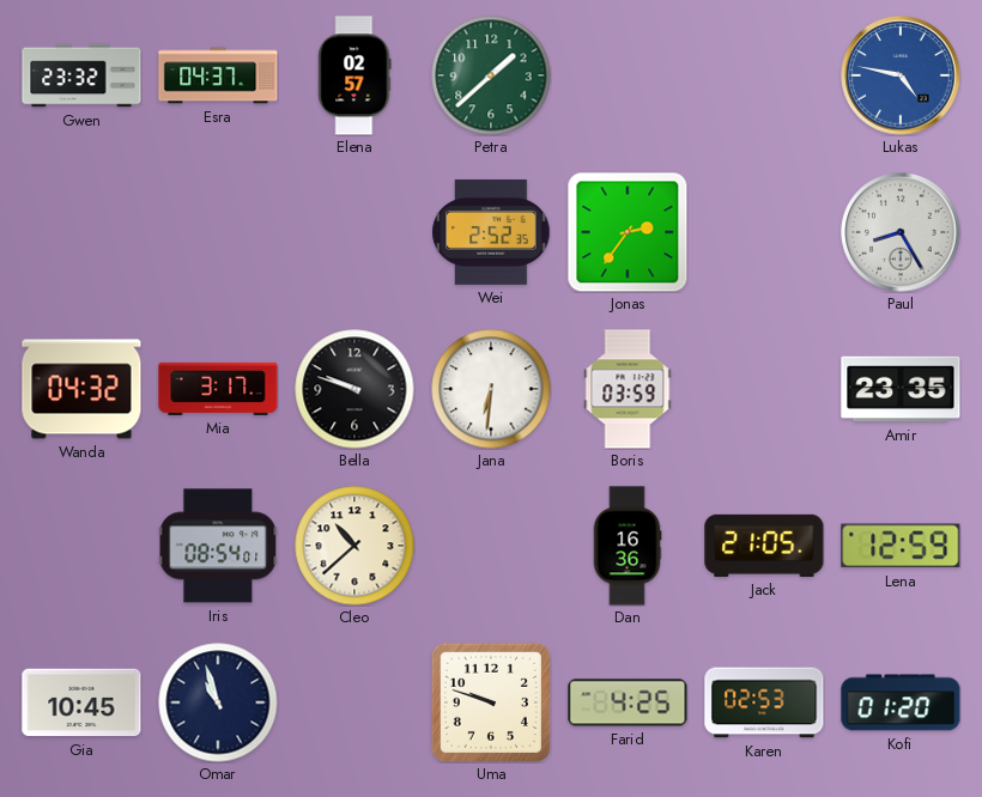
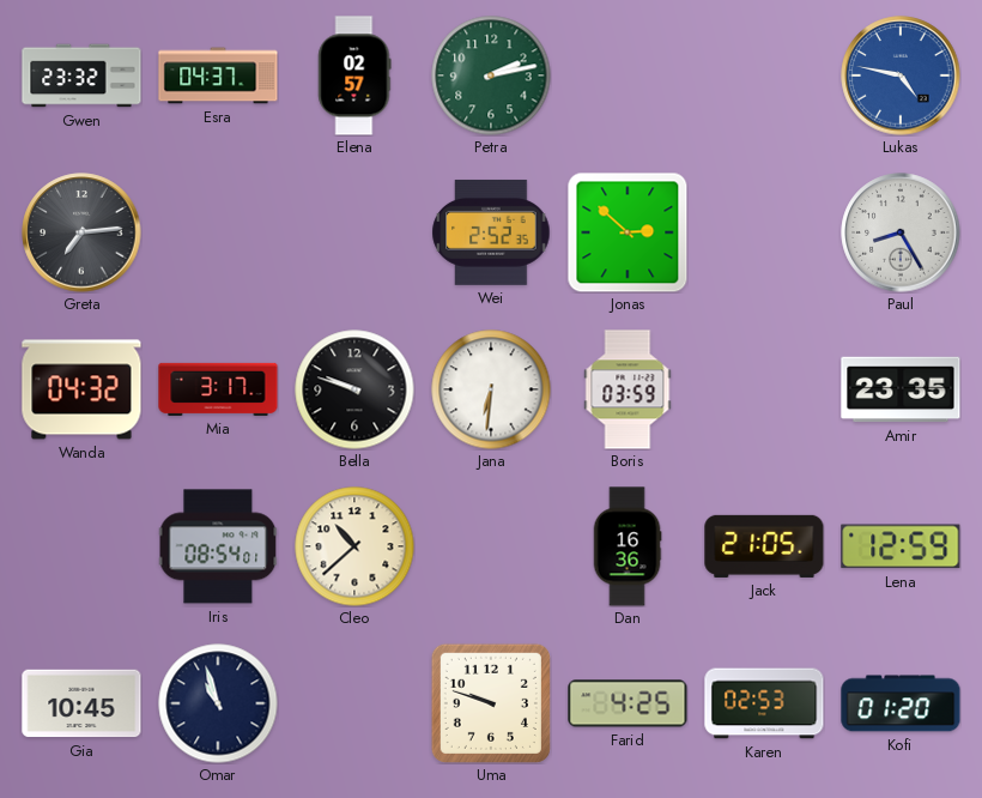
Petra: 1:38 -> 2:13
Greta: none -> 7:14
Jonas: 2:36 -> 2:52
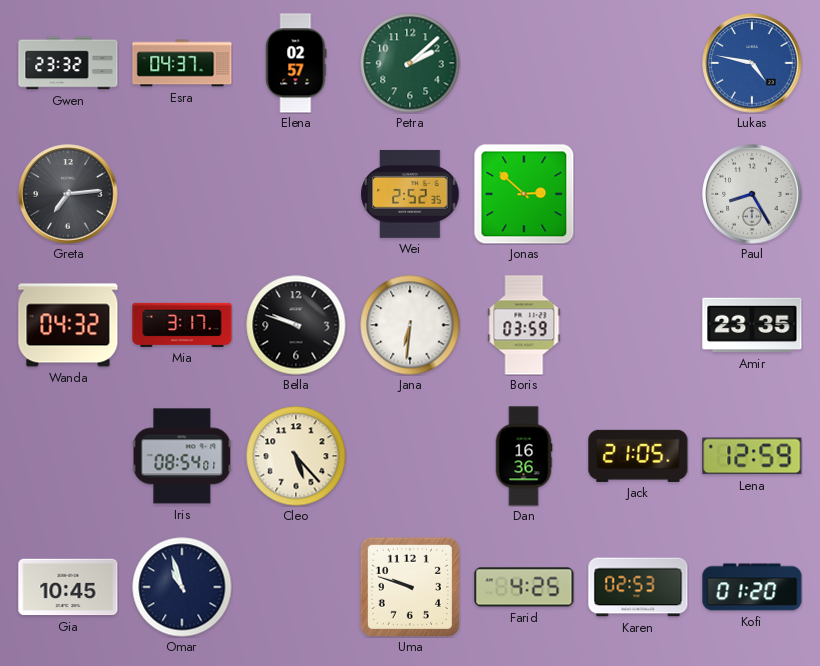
Petra: 2:13 -> 2:08
Cleo: 10:38 -> 5:23
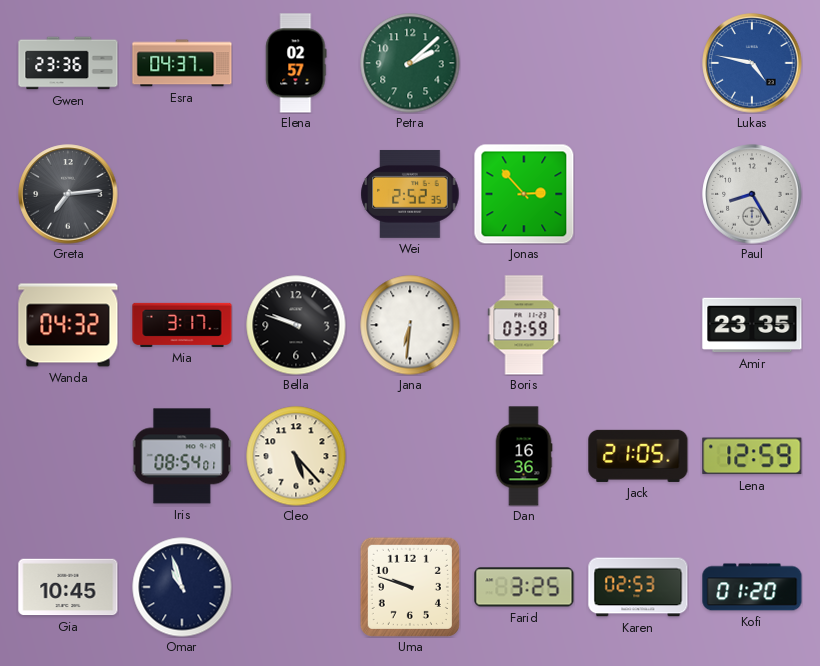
Gwen: 23:32 -> 23:36
Jonas: 2:52 -> 2:53
Farid: 4:25 -> 3:25
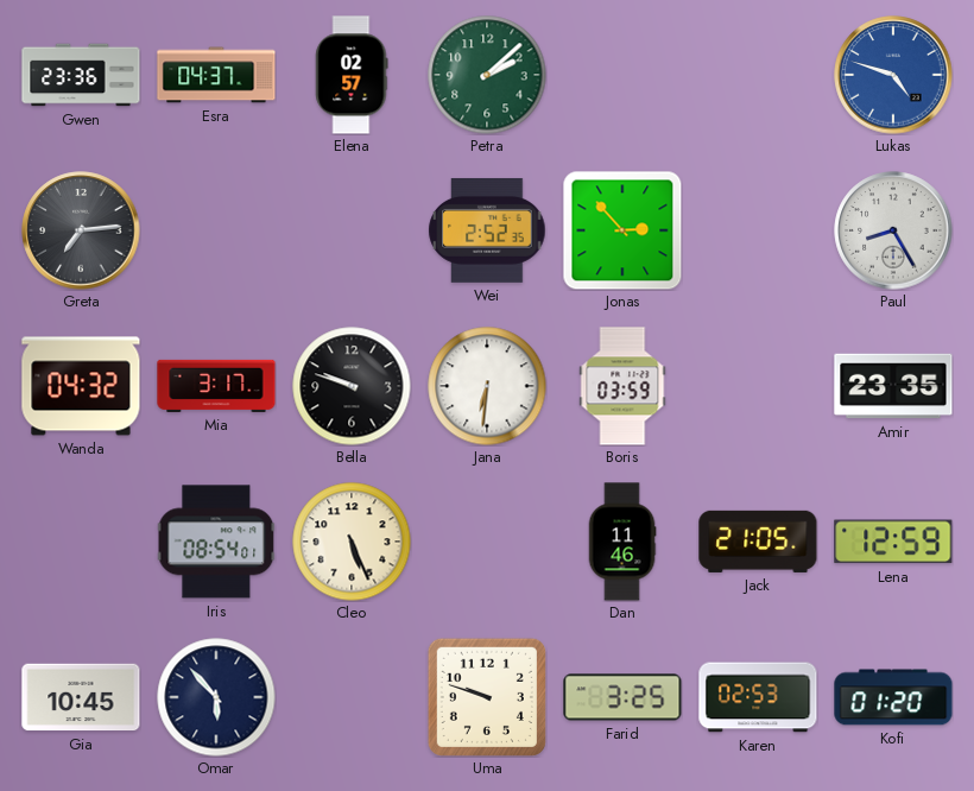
Lukas: 4:47 -> 4:48
Cleo: 5:23 -> 5:26
Dan: 16:36 -> 11:46
Omar: 10:57 -> 5:53
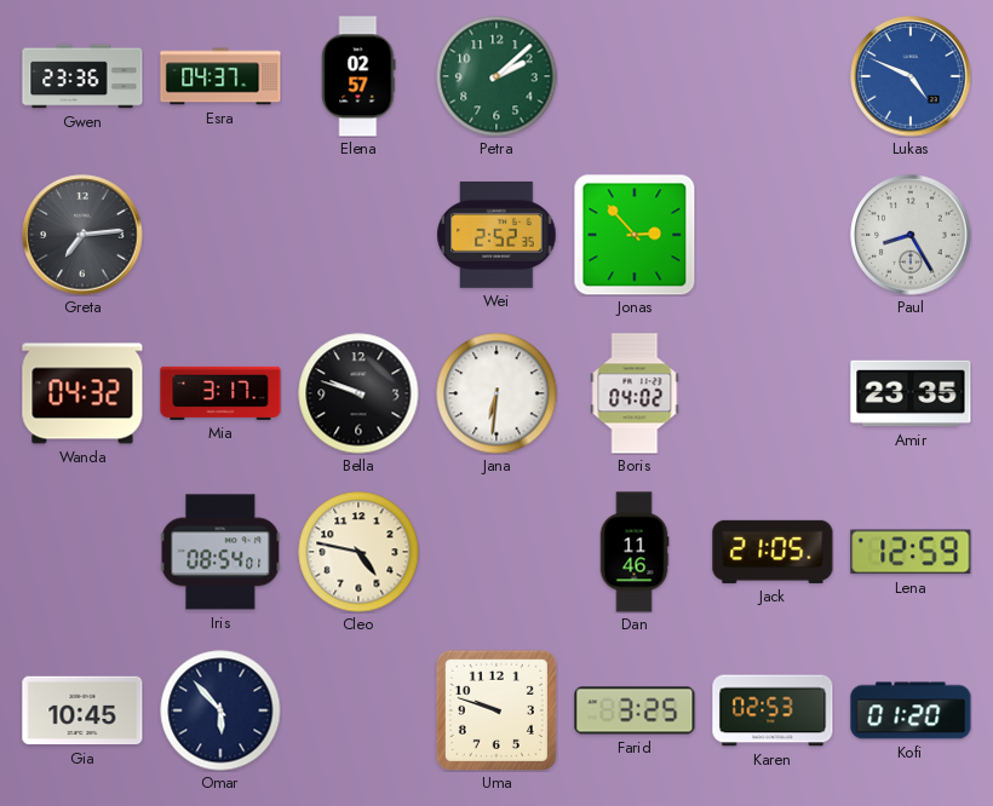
Lukas: 4:48 -> 4:49
Boris: 03:59 -> 04:02
Cleo: 5:26 -> 4:47
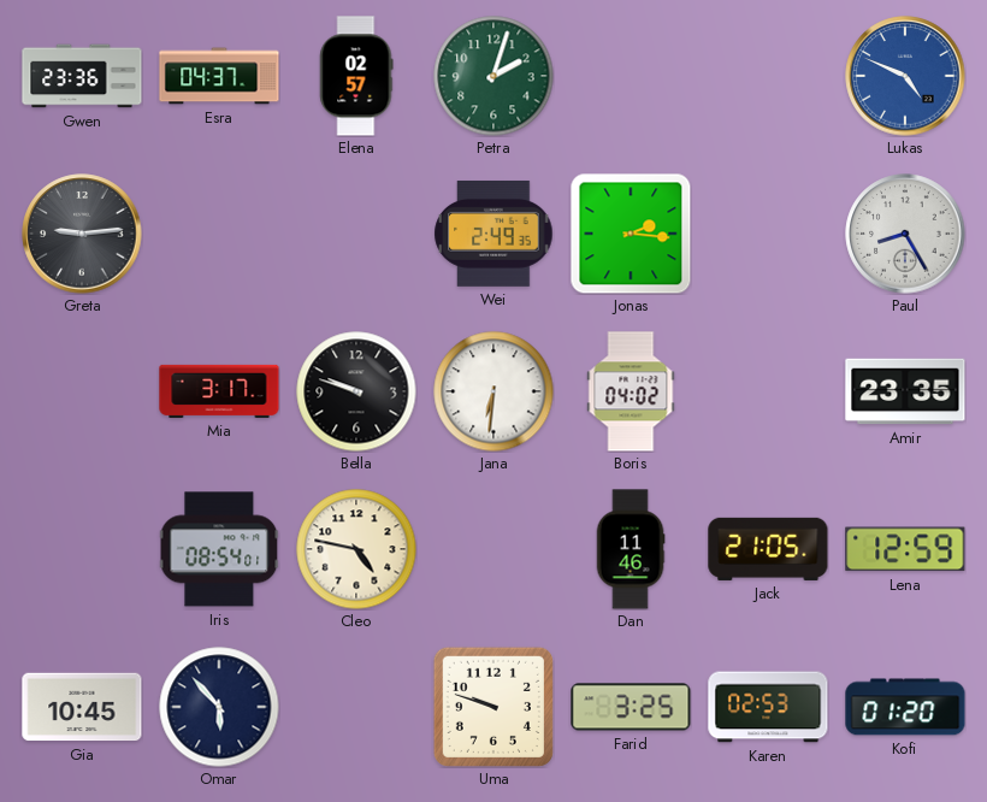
Petra: 2:08 -> 2:03
Greta: 7:14 -> 9:14
Wei: 2:52 -> 2:49
Jonas: 2:53 -> 2:16
Wanda: 04:32 -> none
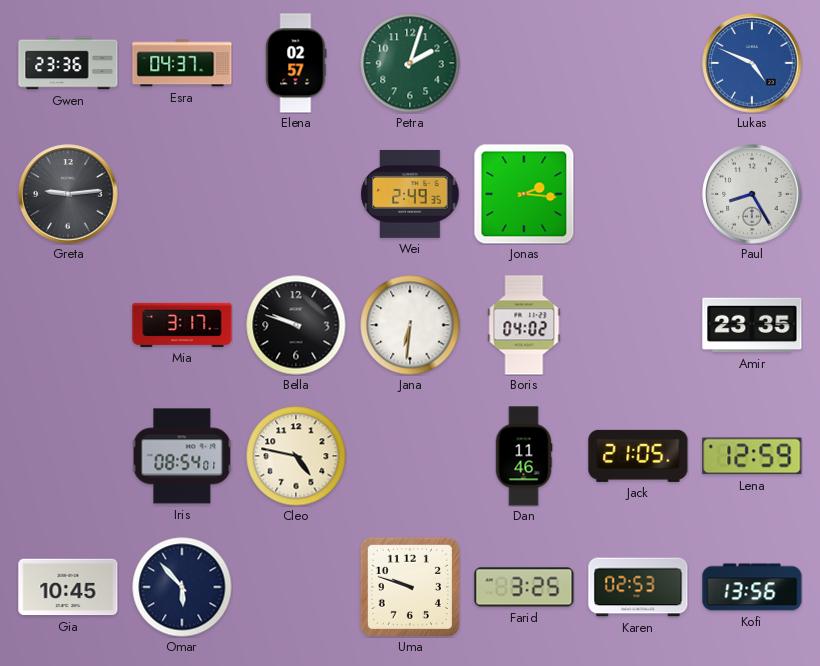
Kofi: 01:20 -> 13:56
